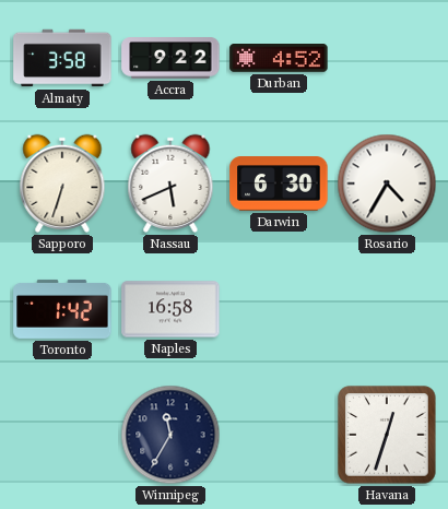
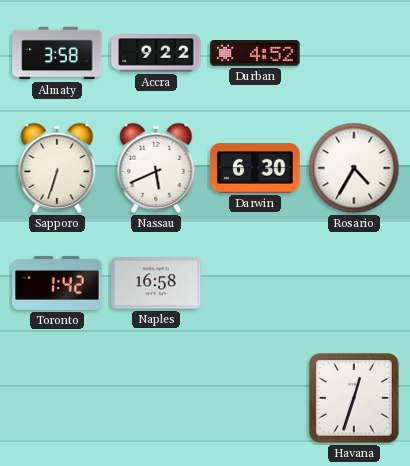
Winnipeg: 11:35 -> none
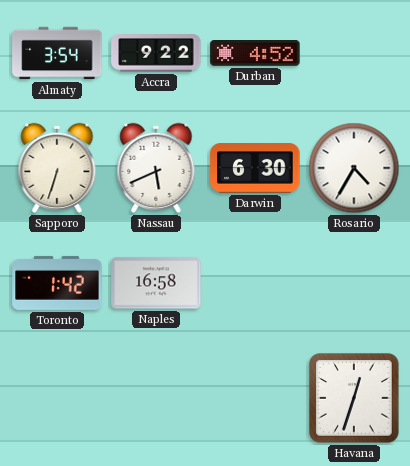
Almaty: 3:58 -> 3:54
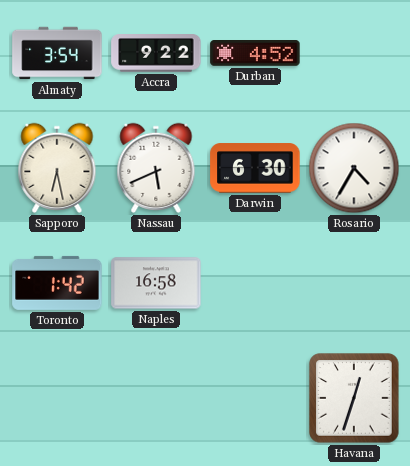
Sapporo: 6:33 -> 6:28
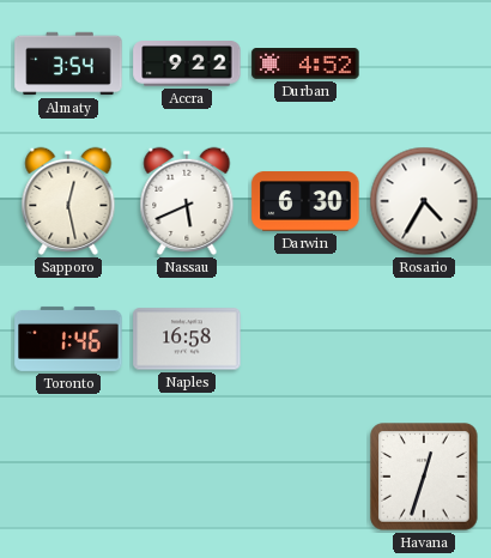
Sapporo: 6:28 -> 12:28
Toronto: 1:42 -> 1:46
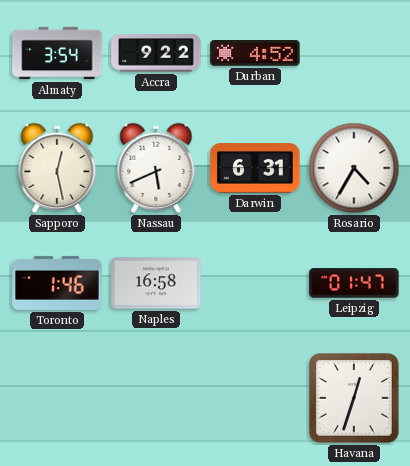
Darwin: 6:30 -> 6:31
Leipzig: none -> 01:47
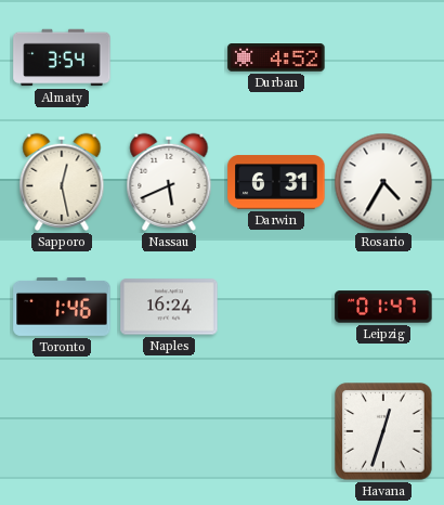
Accra: 9:22 -> none
Naples: 16:58 -> 16:24
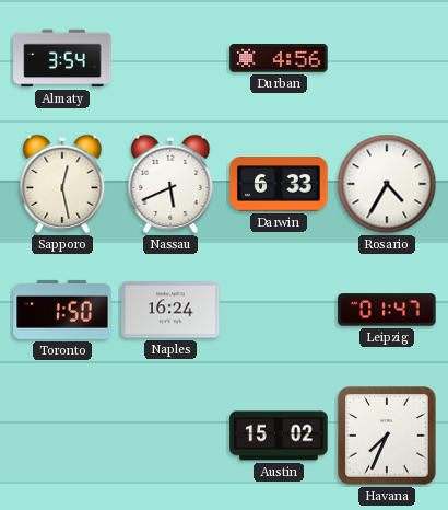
Durban: 4:52 -> 4:56
Darwin: 6:31 -> 6:33
Toronto: 1:46 -> 1:50
Austin: none -> 15:02
Havana: 12:33 -> 7:34
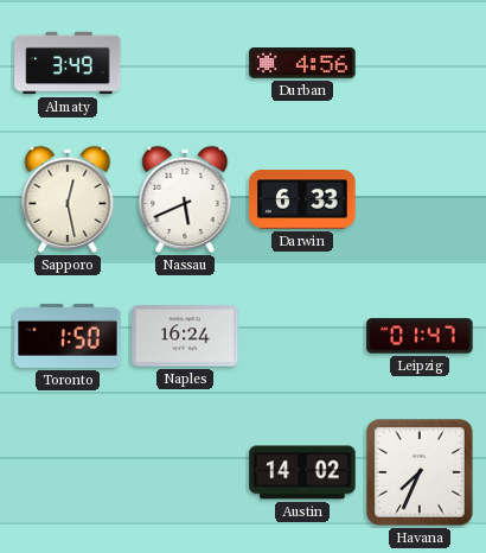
Almaty: 3:54 -> 3:49
Rosario: 4:35 -> none
Austin: 15:02 -> 14:02
